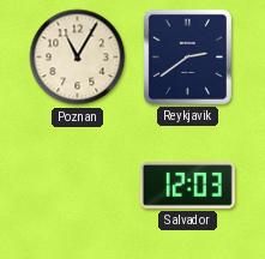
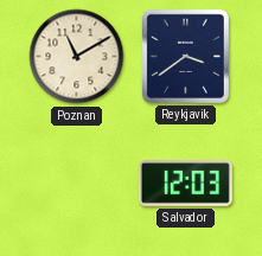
Poznan: 11:05 -> 11:10
Reykjavik: 2:39 -> 3:39
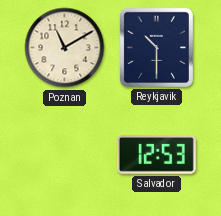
Reykjavik: 3:39 -> 10:30
Salvador: 12:03 -> 12:53
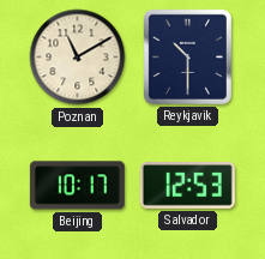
Beijing: none -> 10:17
